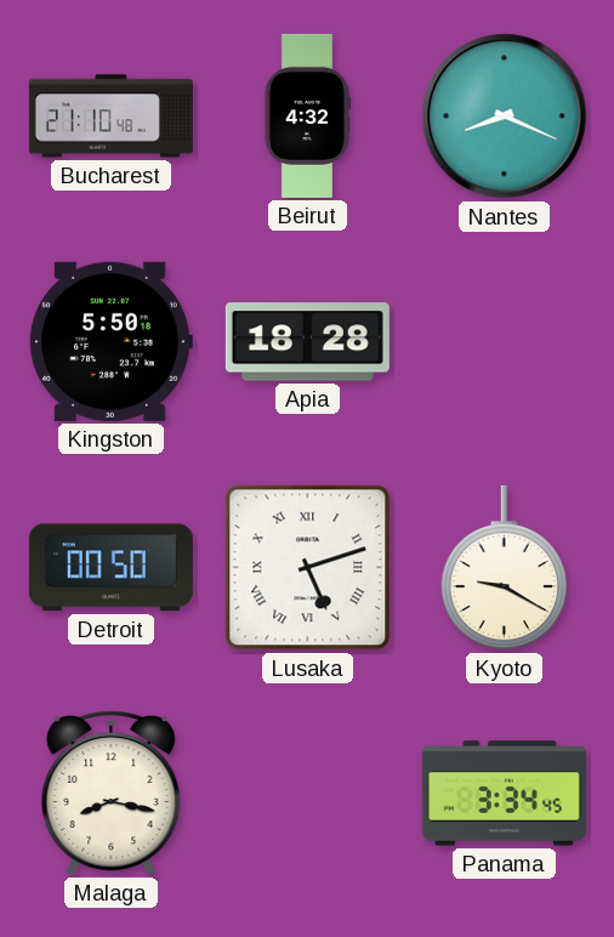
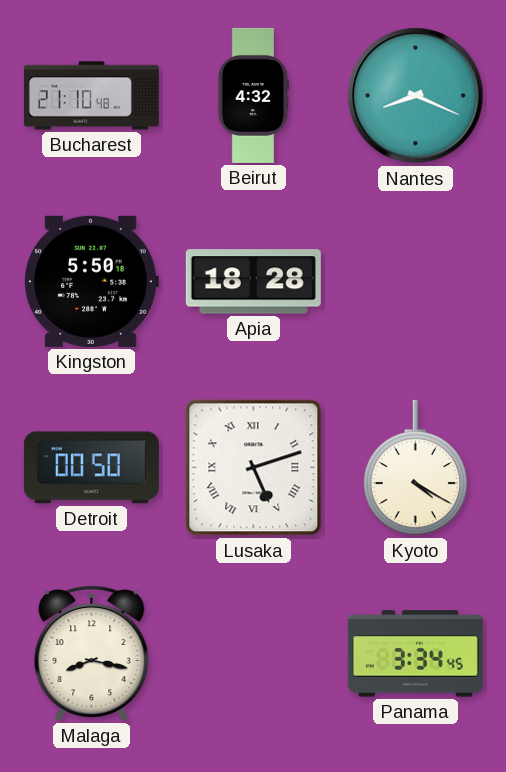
Kyoto: 9:20 -> 4:20
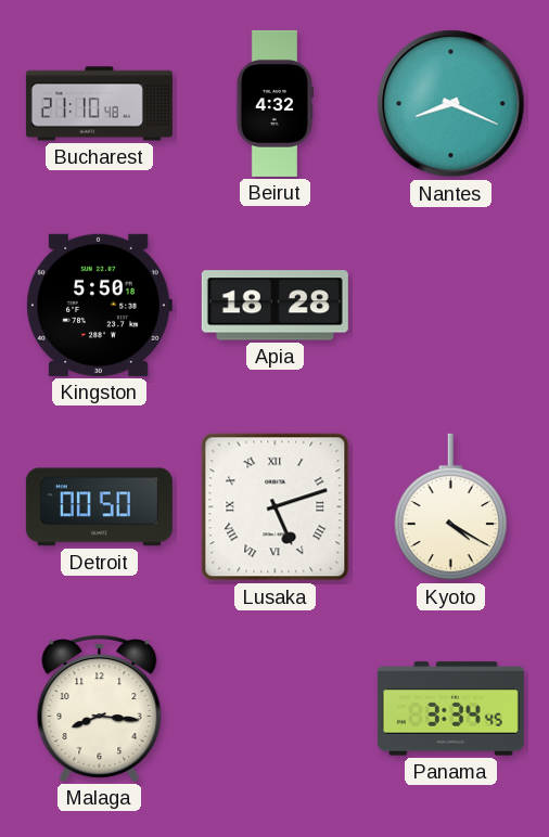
Malaga: 8:17 -> 8:16
